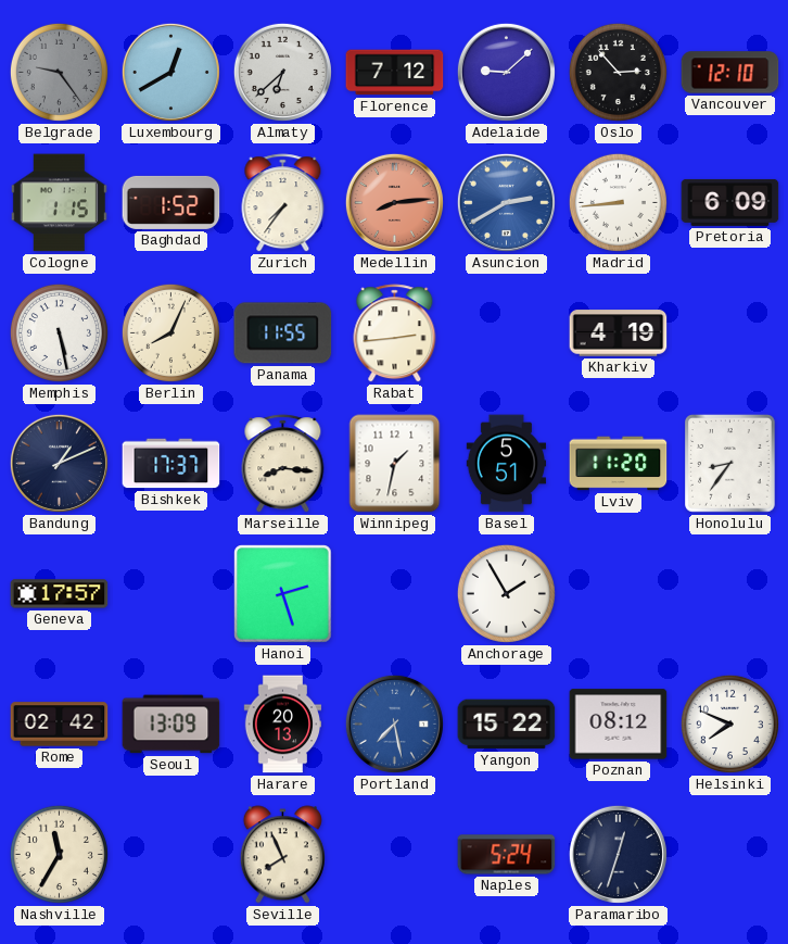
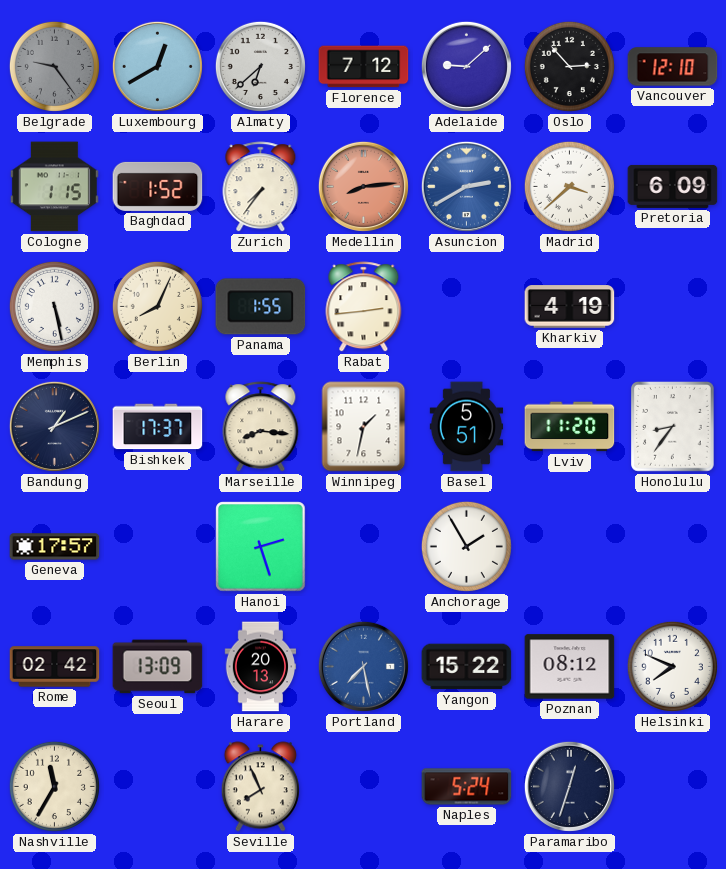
Madrid: 8:44 -> 3:38
Panama: 11:55 -> 1:55
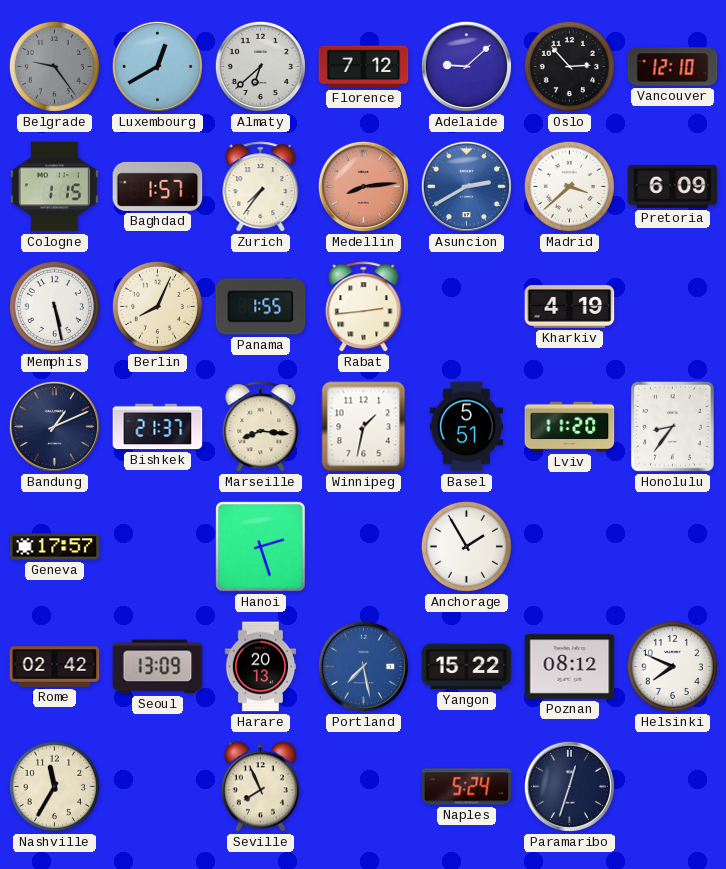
Baghdad: 1:52 -> 1:57
Bishkek: 17:37 -> 21:37
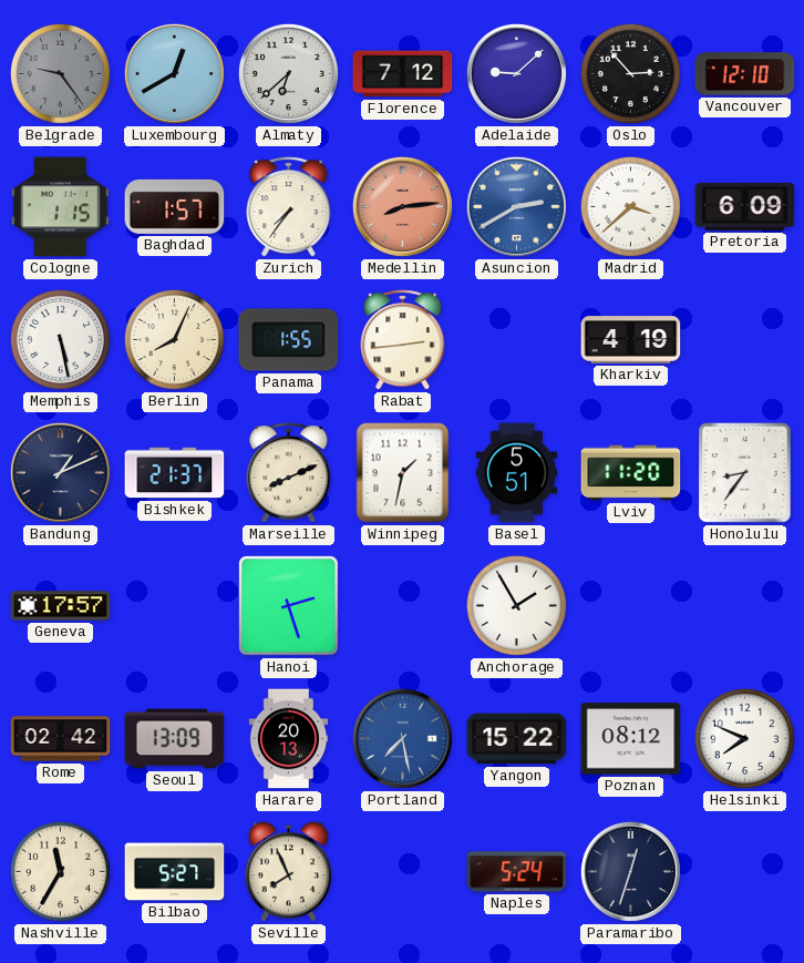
Marseille: 8:16 -> 8:11
Bilbao: none -> 5:27
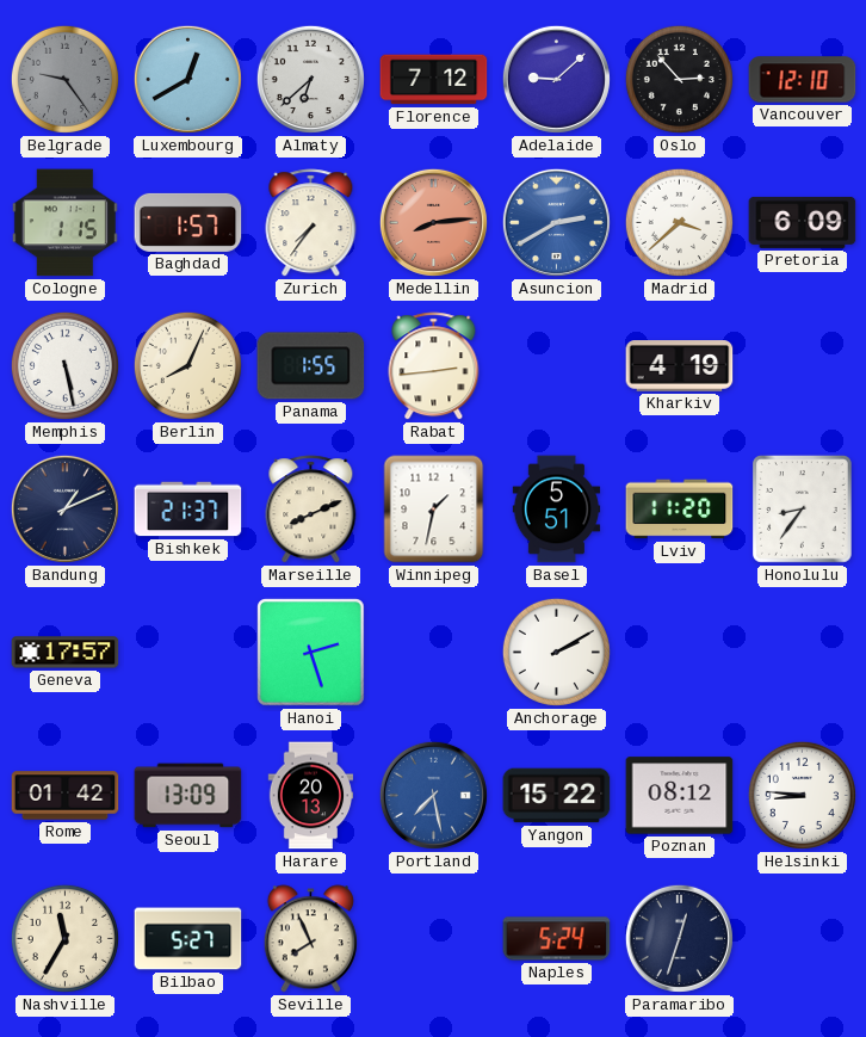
Anchorage: 1:55 -> 2:10
Rome: 02:42 -> 01:42
Helsinki: 7:49 -> 8:46
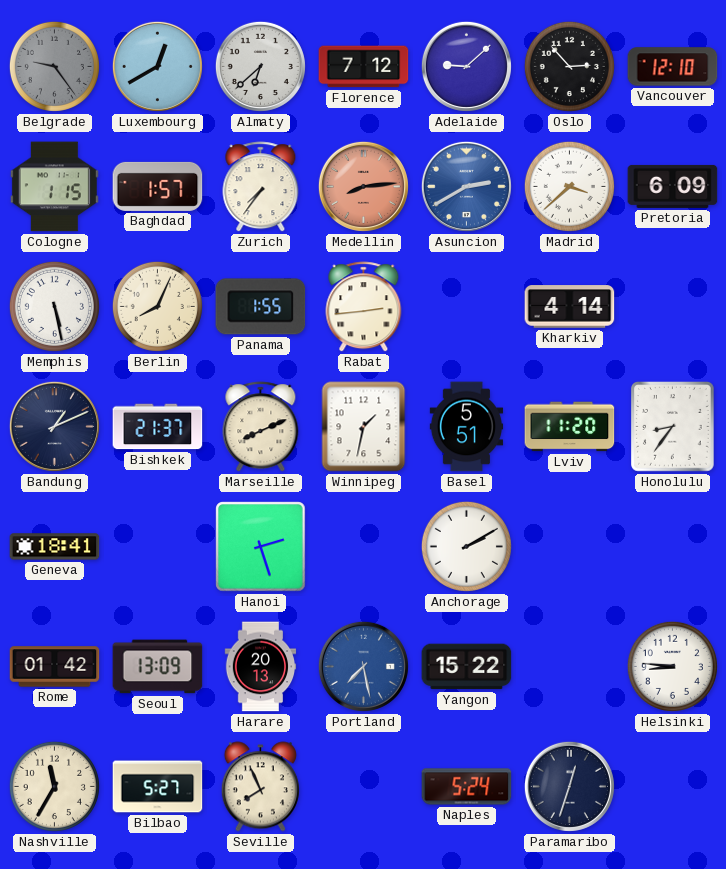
Kharkiv: 4:19 -> 4:14
Geneva: 17:57 -> 18:41
Poznan: 08:12 -> none
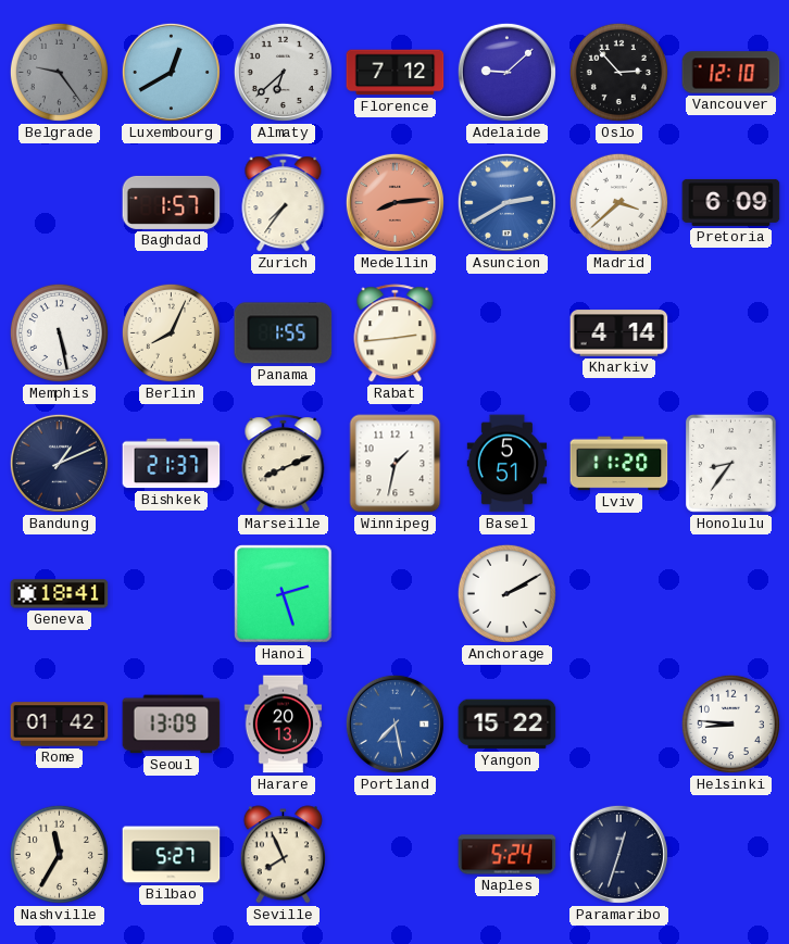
Cologne: 1:15 -> none
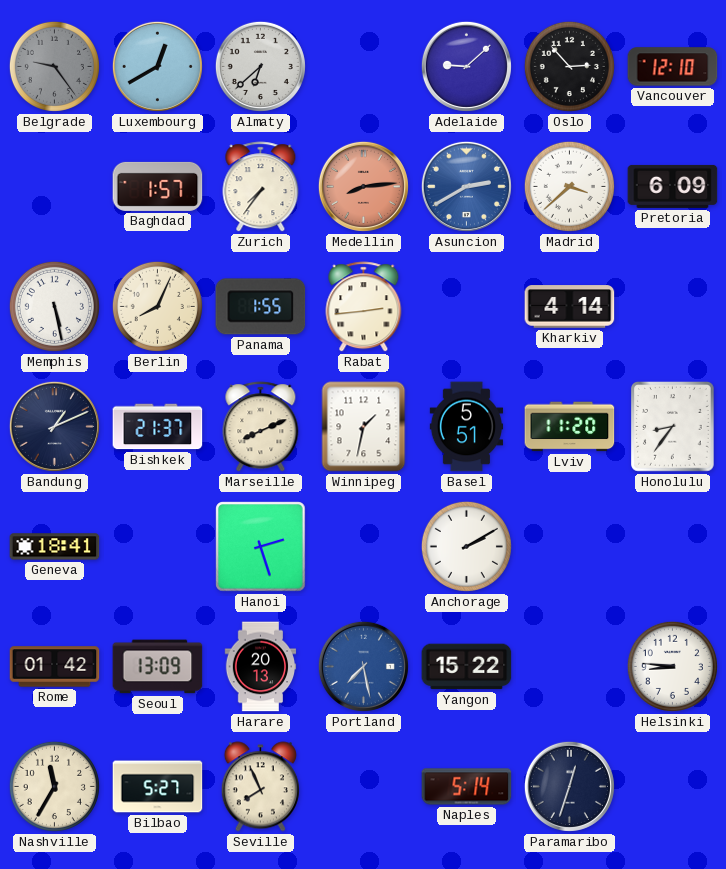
Florence: 7:12 -> none
Naples: 5:24 -> 5:14
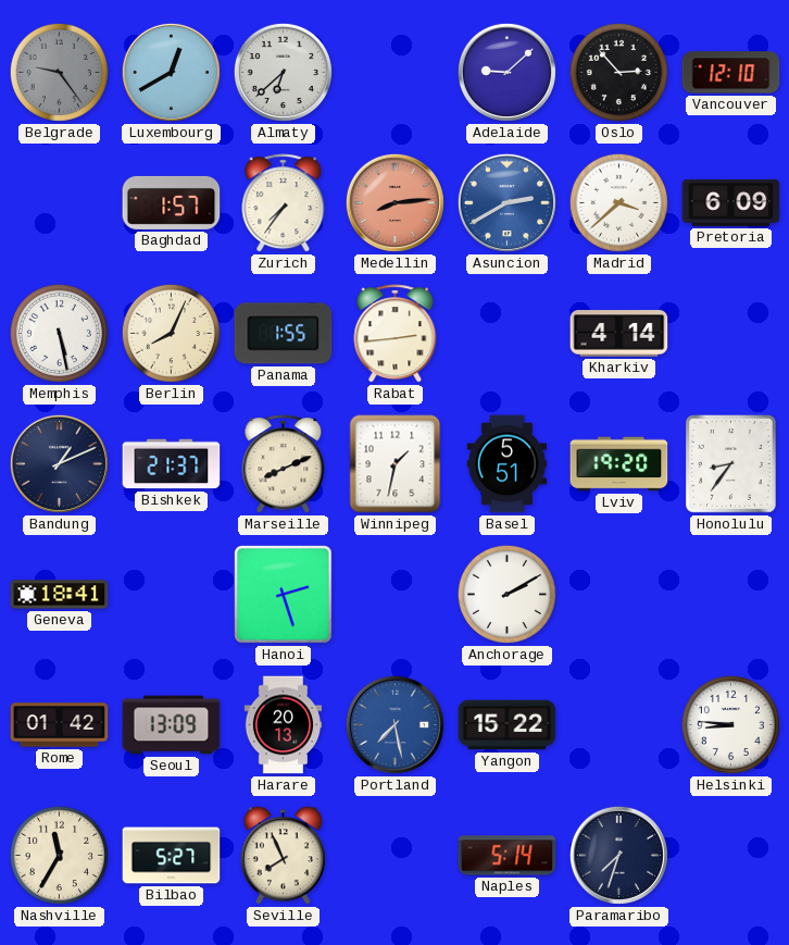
Lviv: 11:20 -> 19:20
Paramaribo: 12:33 -> 7:33
